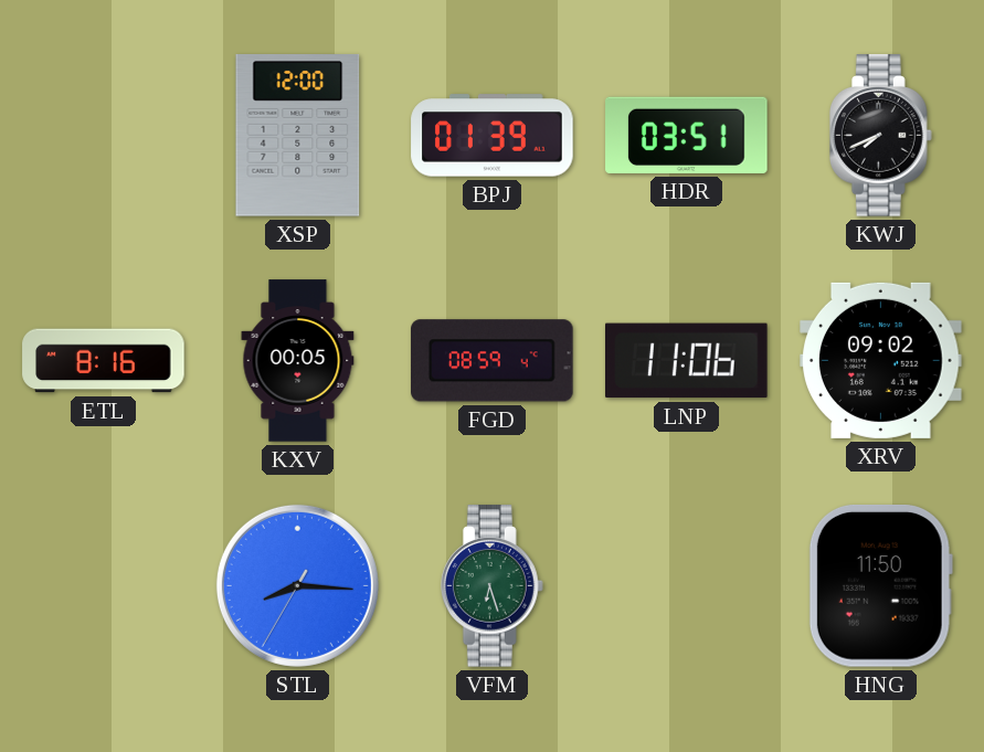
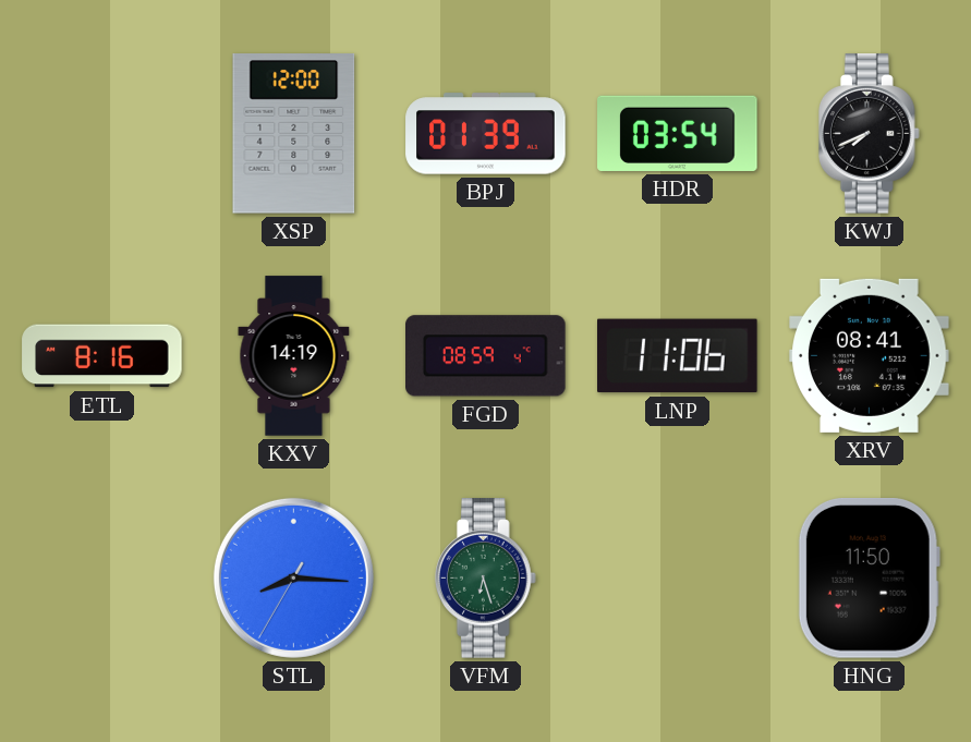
HDR: 03:51 -> 03:54
KXV: 00:05 -> 14:19
XRV: 09:02 -> 08:41
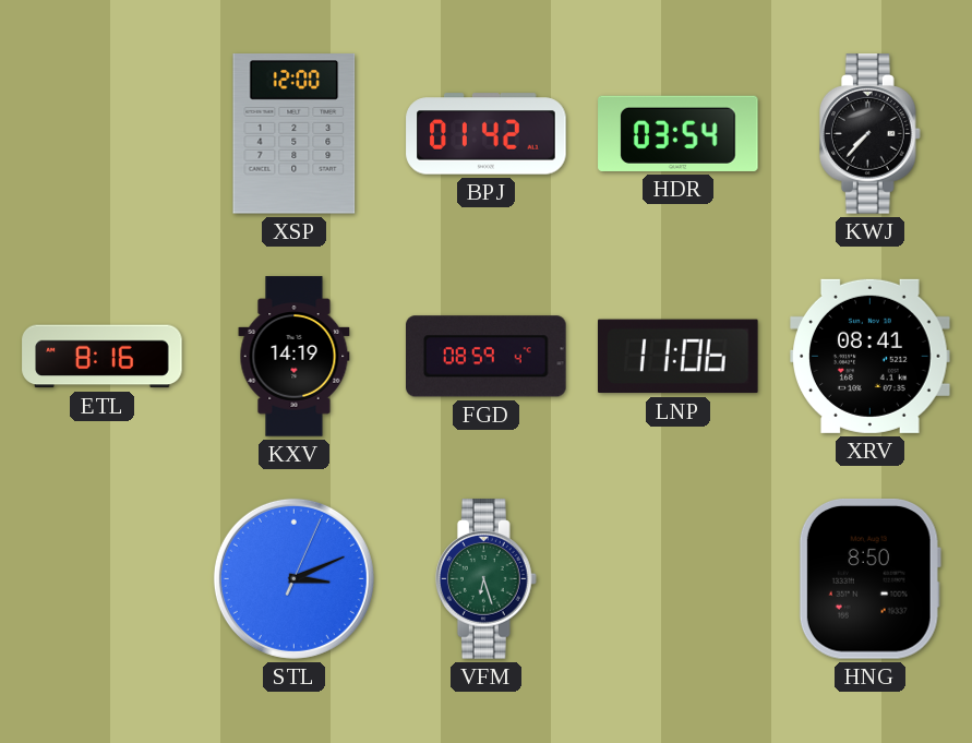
BPJ: 01:39 -> 01:42
KWJ: 7:41 -> 7:37
STL: 8:15 -> 3:11
HNG: 11:50 -> 8:50
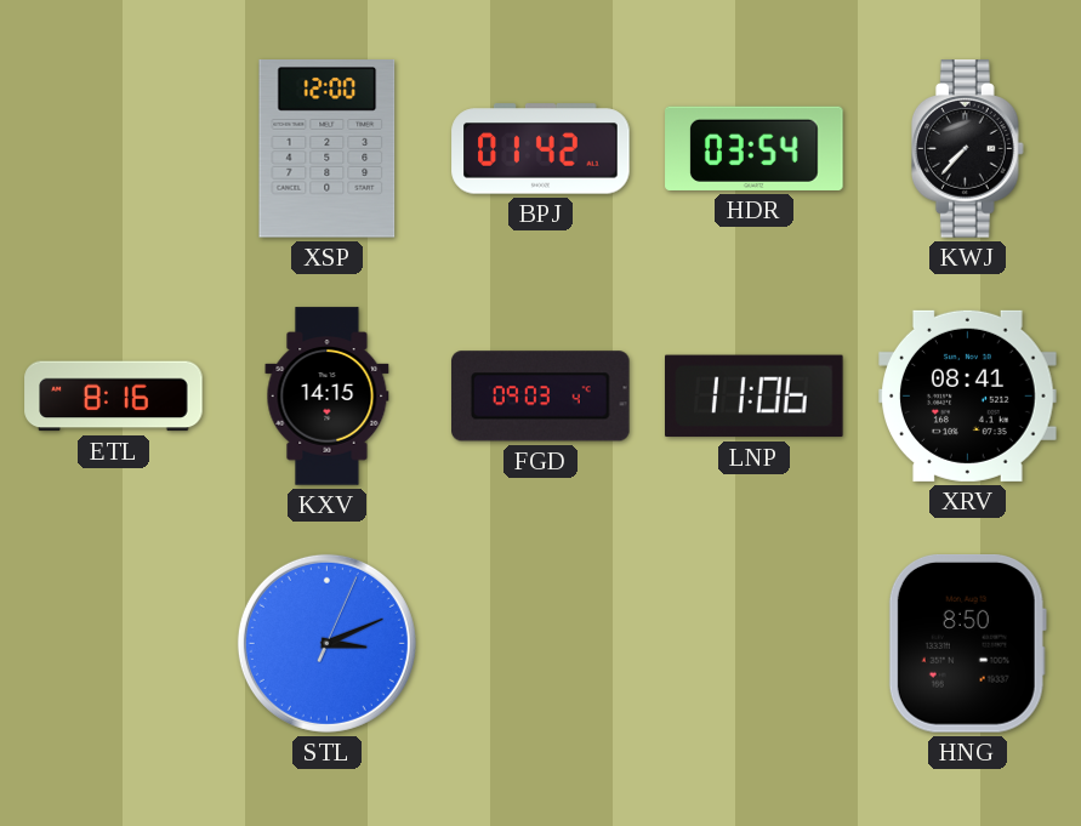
KXV: 14:19 -> 14:15
FGD: 08:59 -> 09:03
VFM: 6:27 -> none
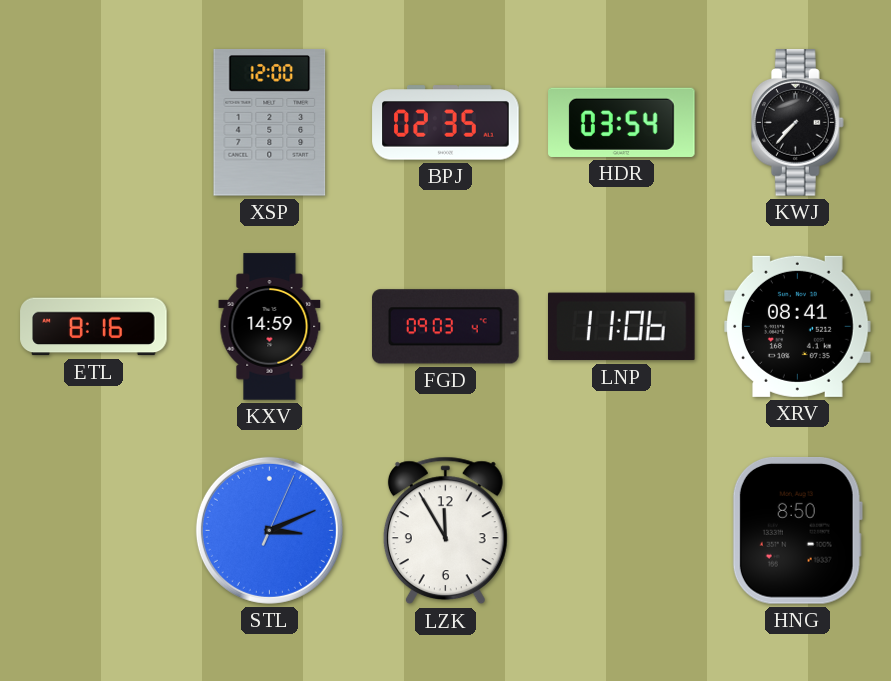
BPJ: 01:42 -> 02:35
KXV: 14:15 -> 14:59
LZK: none -> 11:55
